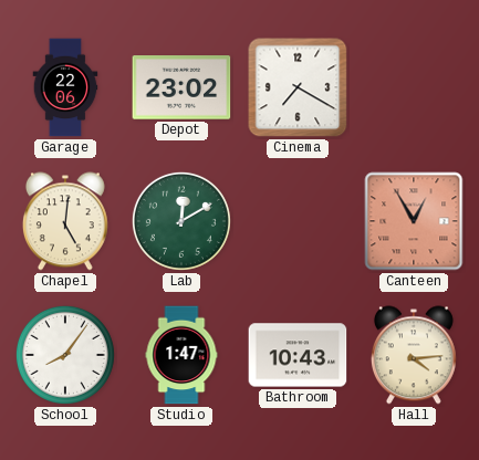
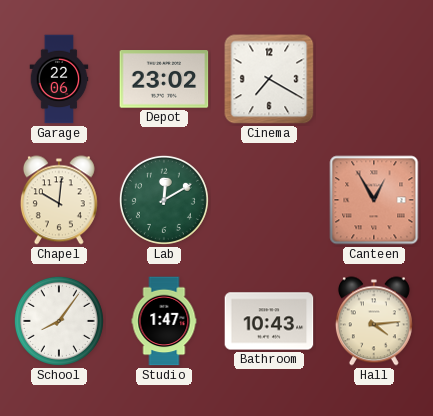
Chapel: 5:01 -> 10:01
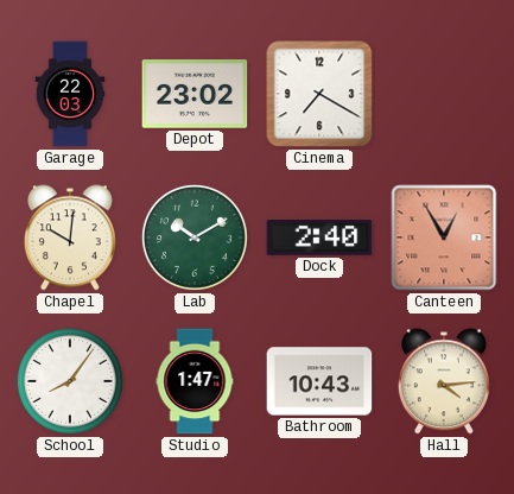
Garage: 22:06 -> 22:03
Lab: 12:10 -> 10:10
Dock: none -> 2:40
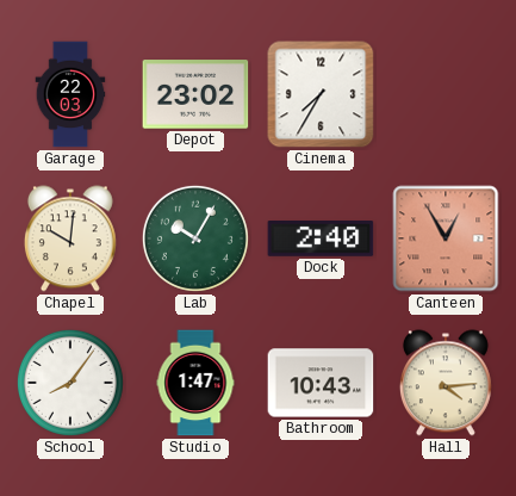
Cinema: 7:20 -> 7:35
Lab: 10:10 -> 10:05
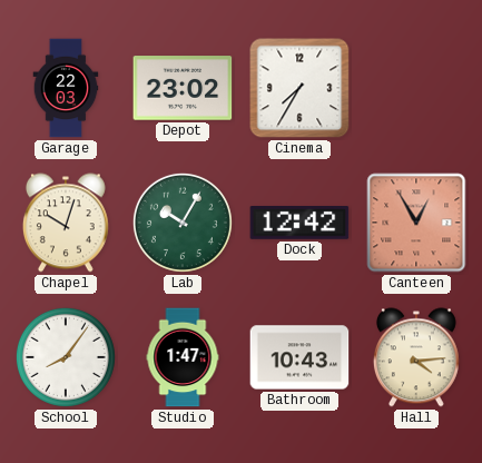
Chapel: 10:01 -> 10:03
Dock: 2:40 -> 12:42
